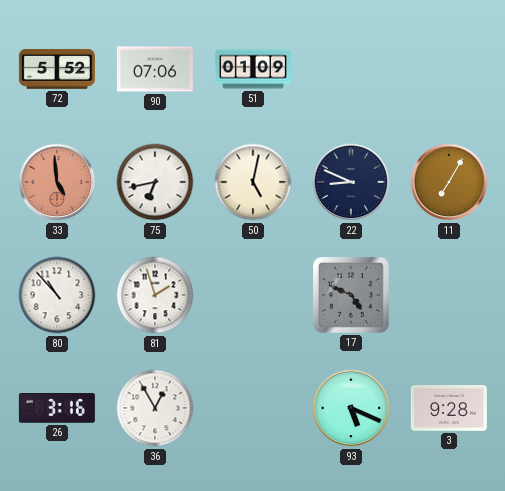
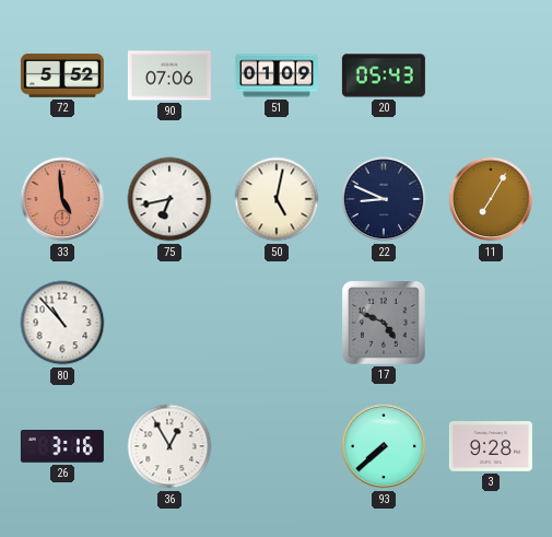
20: none -> 05:43
81: 1:57 -> none
93: 5:19 -> 7:38
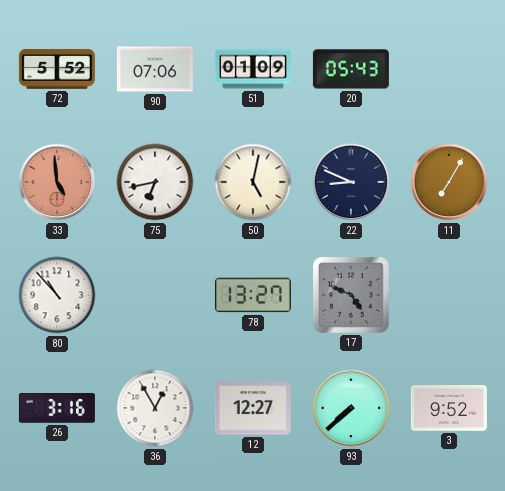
78: none -> 13:27
12: none -> 12:27
3: 9:28 -> 9:52
